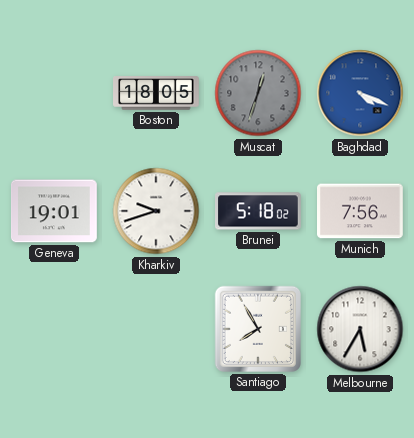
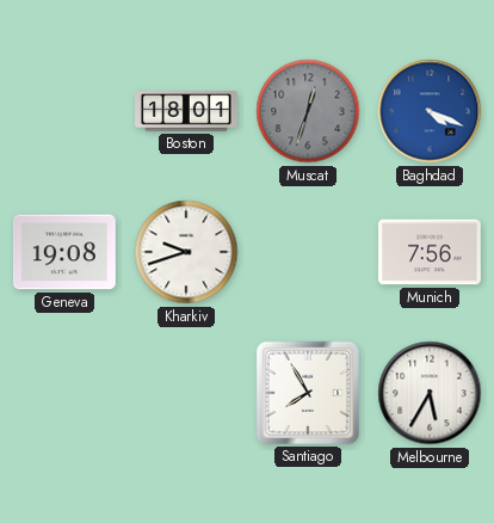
Boston: 18:05 -> 18:01
Geneva: 19:01 -> 19:08
Brunei: 5:18 -> none
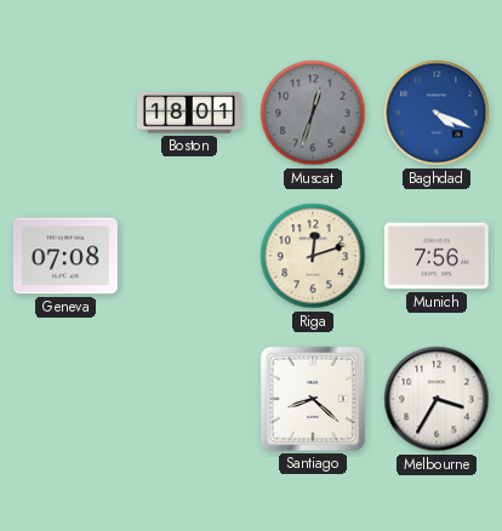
Geneva: 19:08 -> 07:08
Kharkiv: 9:42 -> none
Riga: none -> 12:12
Santiago: 7:55 -> 8:22
Melbourne: 5:35 -> 3:35
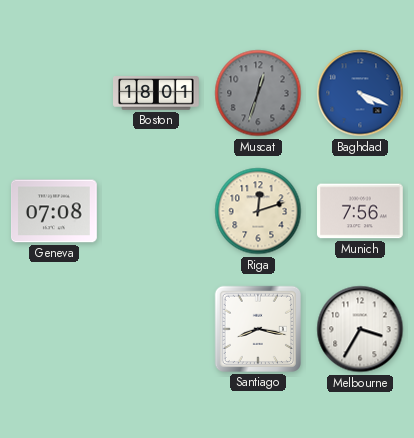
Santiago: 8:22 -> 8:17
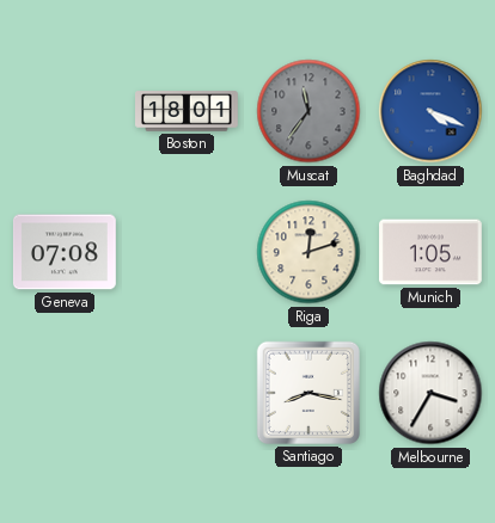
Muscat: 12:33 -> 11:36
Munich: 7:56 -> 1:05
